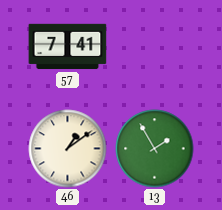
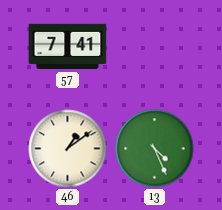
13: 1:55 -> 4:26
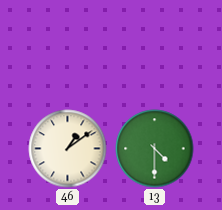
57: 7:41 -> none
13: 4:26 -> 4:30
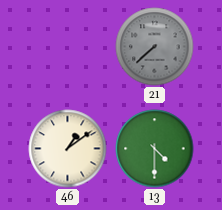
21: none -> 7:38
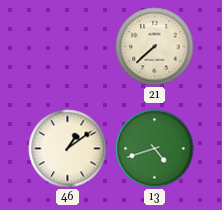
21 dial: grey -> cream
13: 4:30 -> 4:42
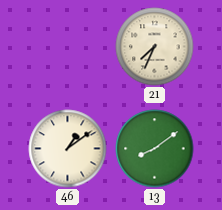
21: 7:38 -> 7:34
13: 4:42 -> 8:09
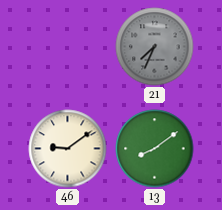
21 dial: cream -> grey
46: 1:09 -> 9:09
